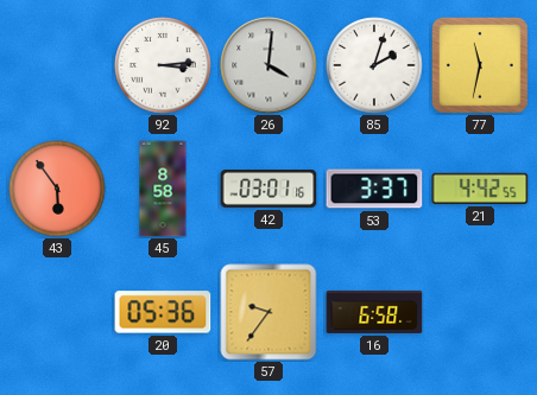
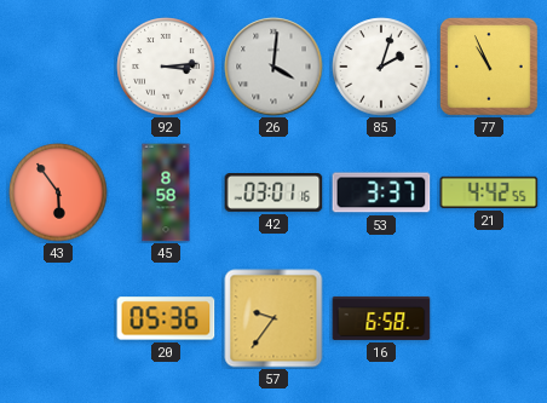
77: 11:32 -> 10:56
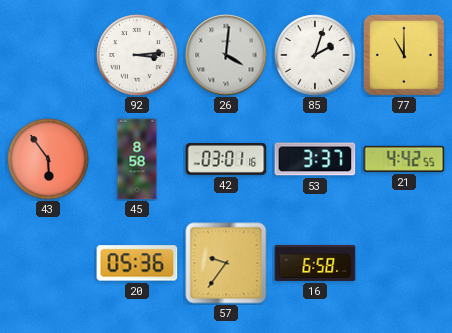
77: 10:56 -> 11:00
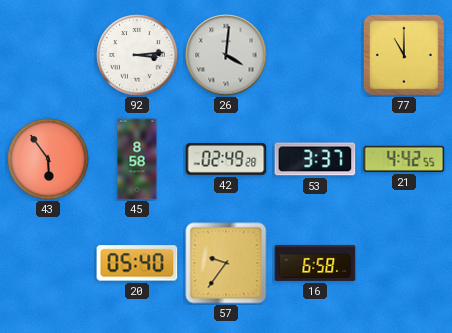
85: 2:03 -> none
42: 03:01 -> 02:49
20: 05:36 -> 05:40
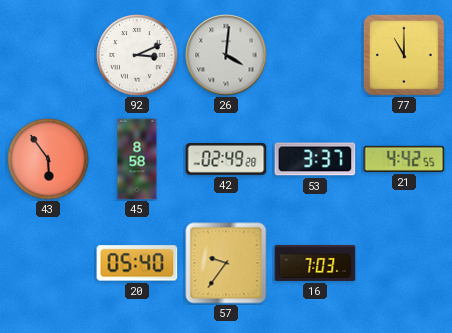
92: 3:14 -> 3:11
16: 6:58 -> 7:03
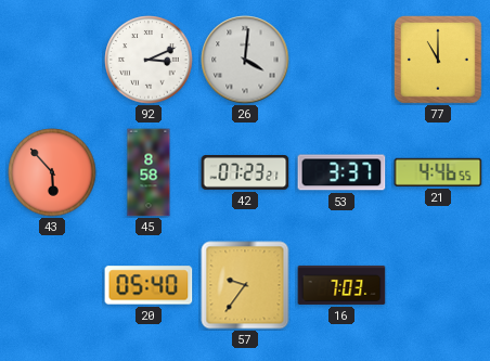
43: 5:54 -> 5:53
42: 02:49 -> 07:23
21: 4:42 -> 4:46
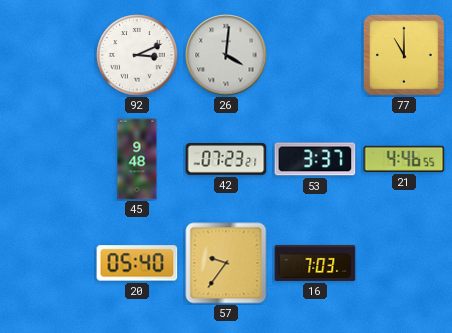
43: 5:53 -> none
45: 8:58 -> 9:48
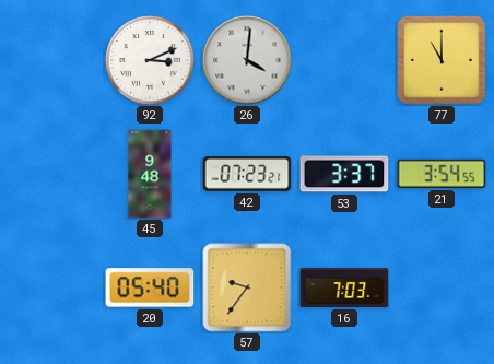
21: 4:46 -> 3:54
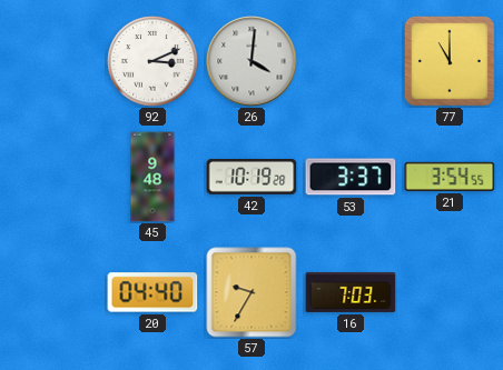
42: 07:23 -> 10:19
20: 05:40 -> 04:40
57: 9:36 -> 9:35
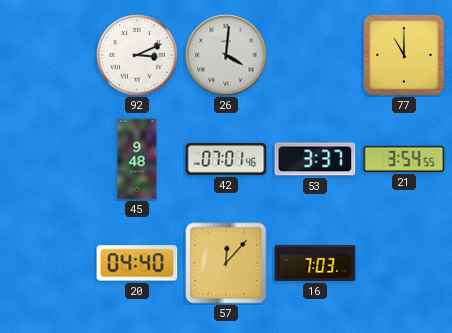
42: 10:19 -> 07:01
57: 9:35 -> 12:07
